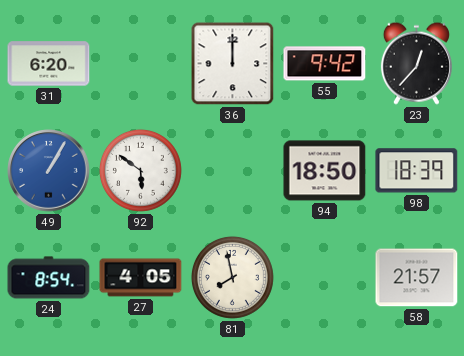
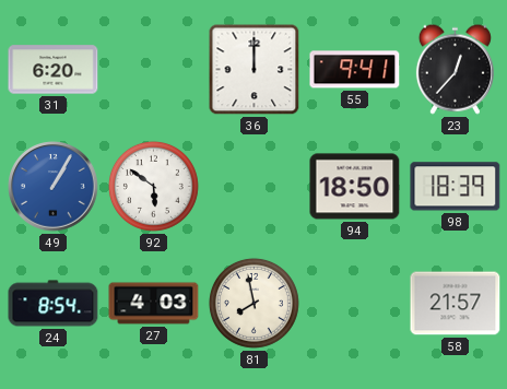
55: 9:42 -> 9:41
27: 4:05 -> 4:03
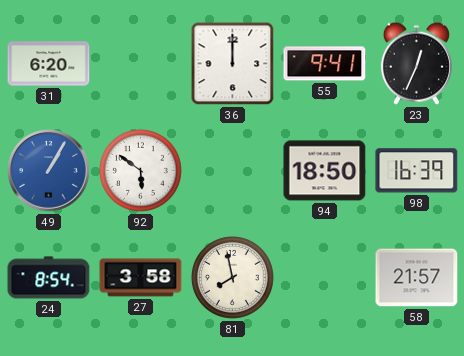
23: 12:37 -> 12:34
98: 18:39 -> 16:39
27: 4:03 -> 3:58
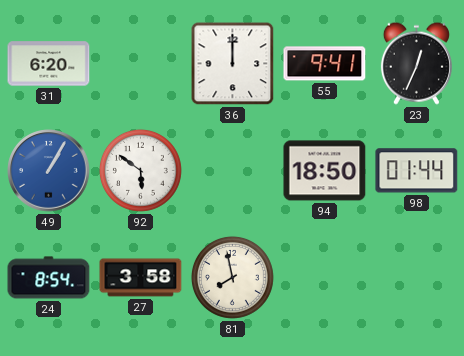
98: 16:39 -> 01:44
58: 21:57 -> none
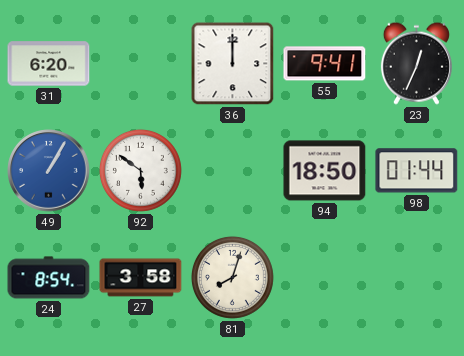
81: 7:58 -> 8:03
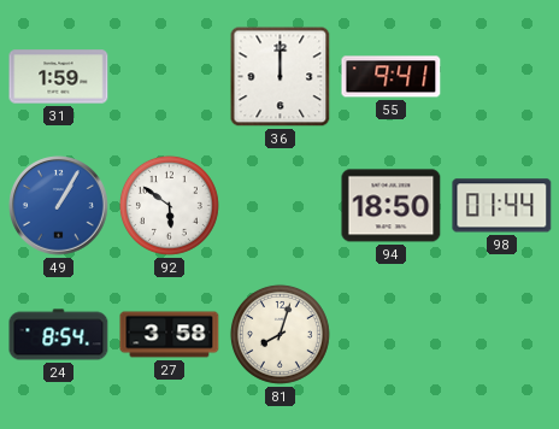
31: 6:20 -> 1:59
23: 12:34 -> none
